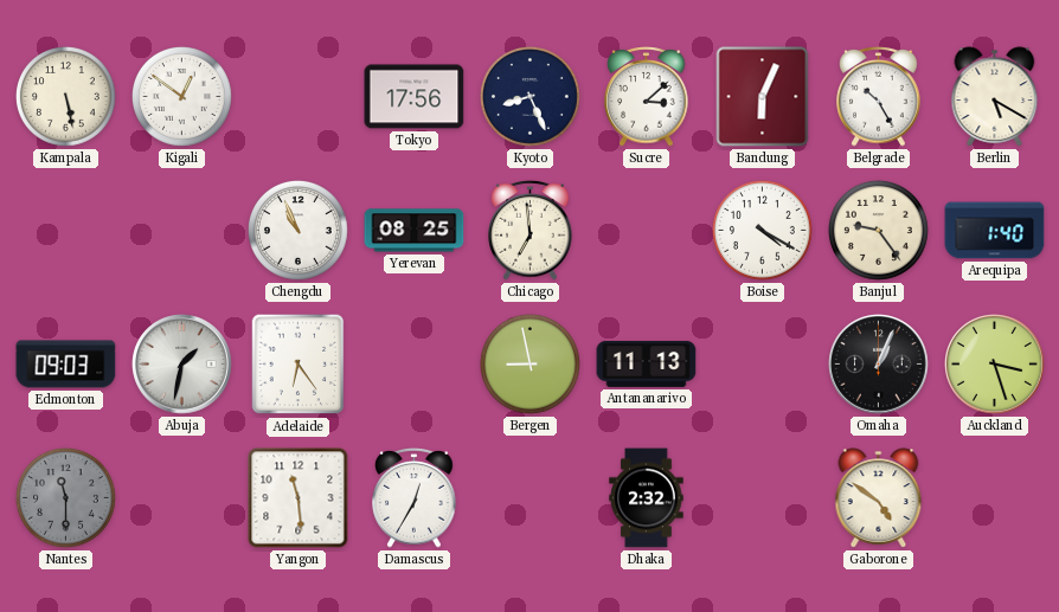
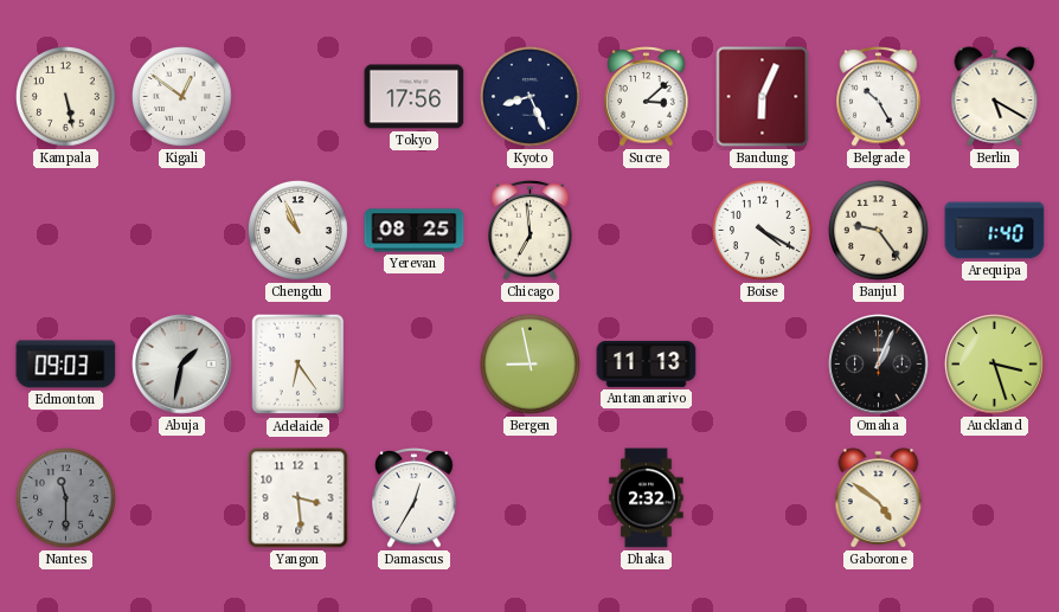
Yangon: 11:29 -> 3:29
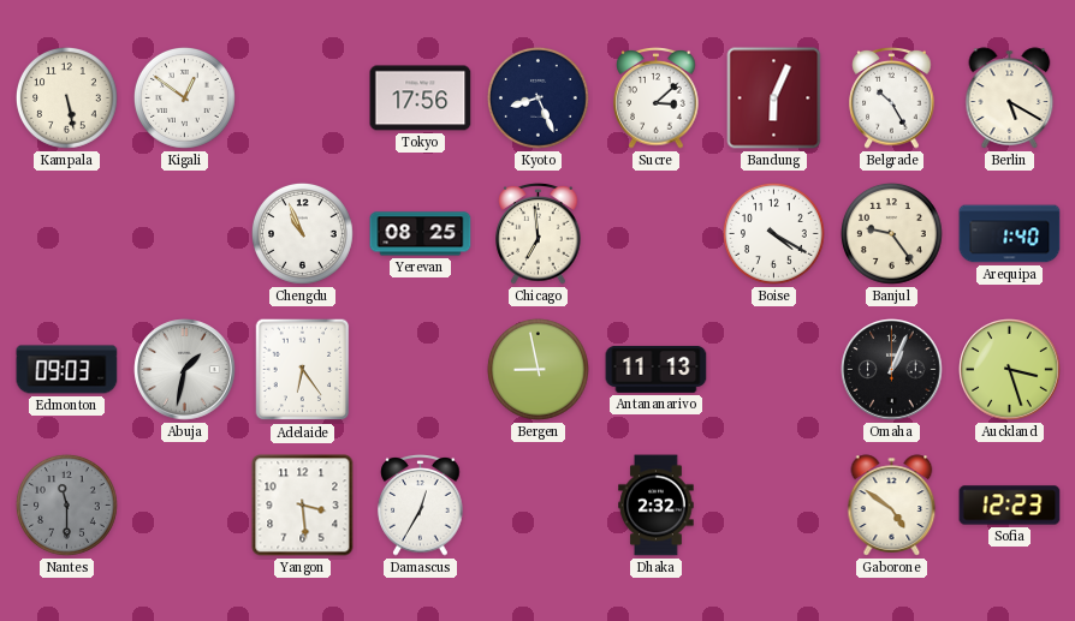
Sofia: none -> 12:23
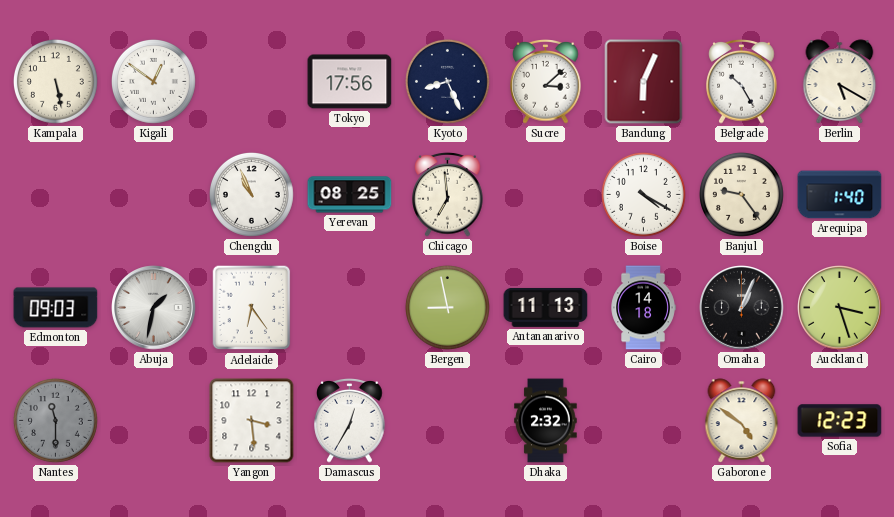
Cairo: none -> 14:18
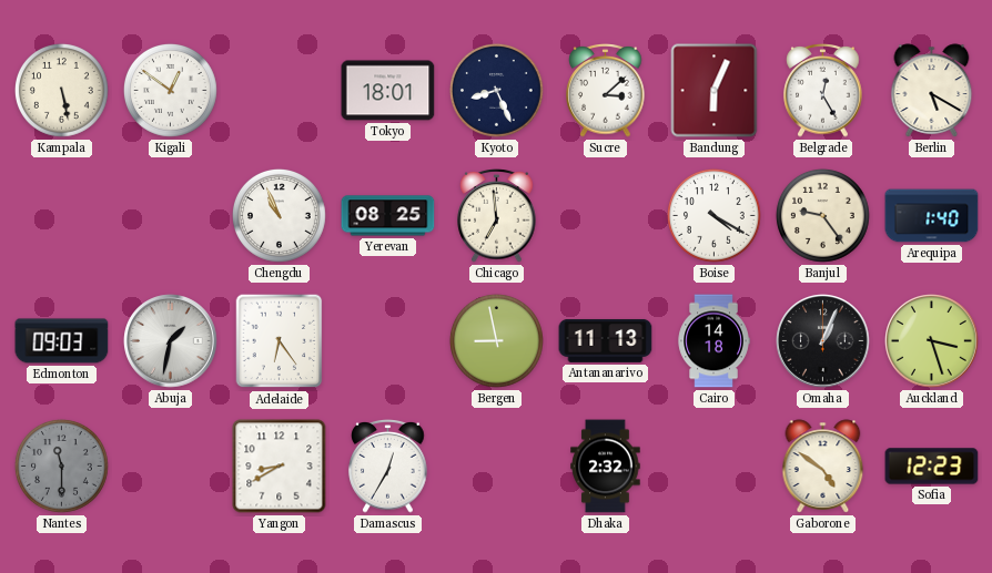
Tokyo: 17:56 -> 18:01
Belgrade: 10:25 -> 12:25
Yangon: 3:29 -> 8:40
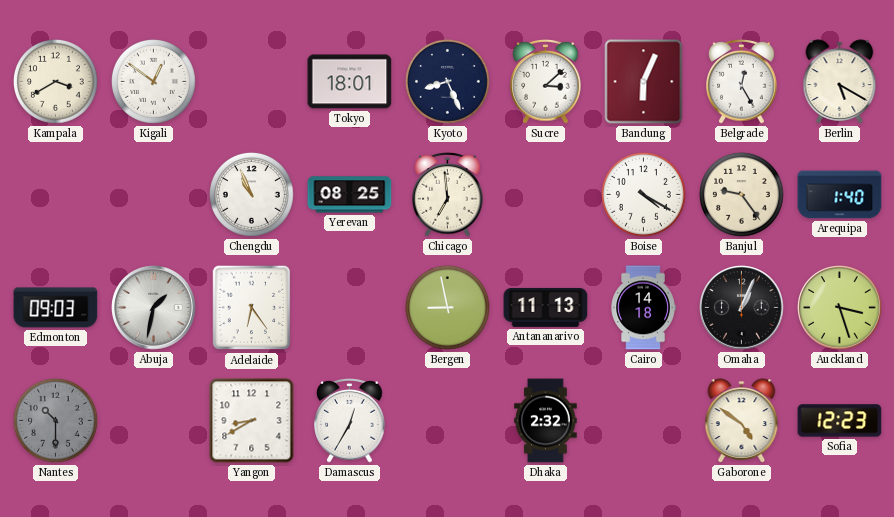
Kampala: 5:28 -> 3:40
Nantes: 11:30 -> 10:30
